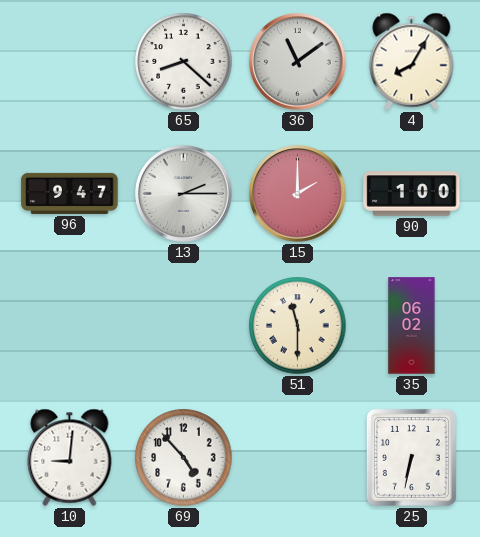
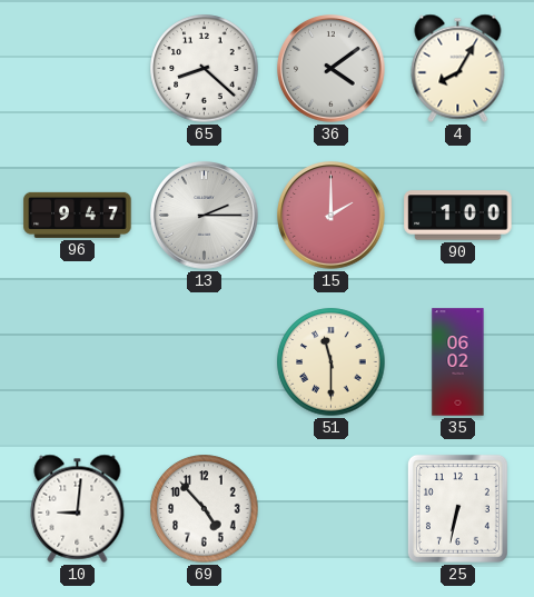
36: 11:09 -> 4:09
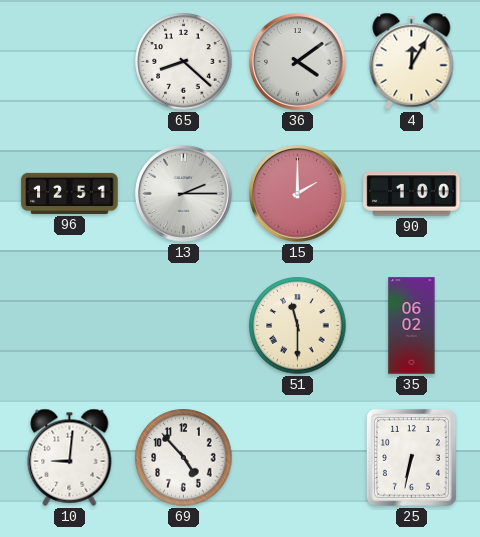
4: 8:05 -> 12:05
96: 9:47 -> 12:51
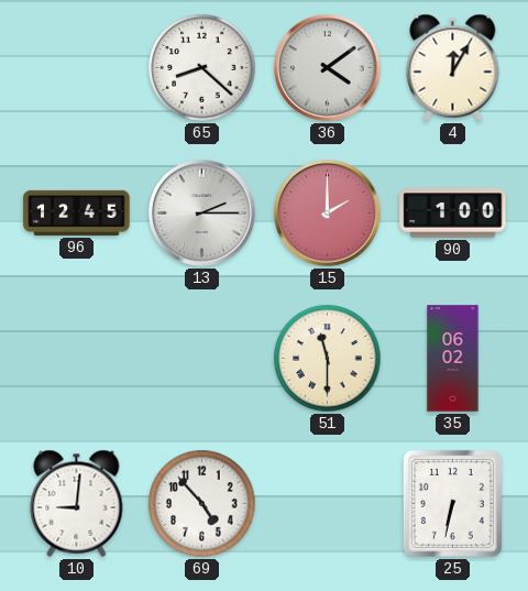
96: 12:51 -> 12:45
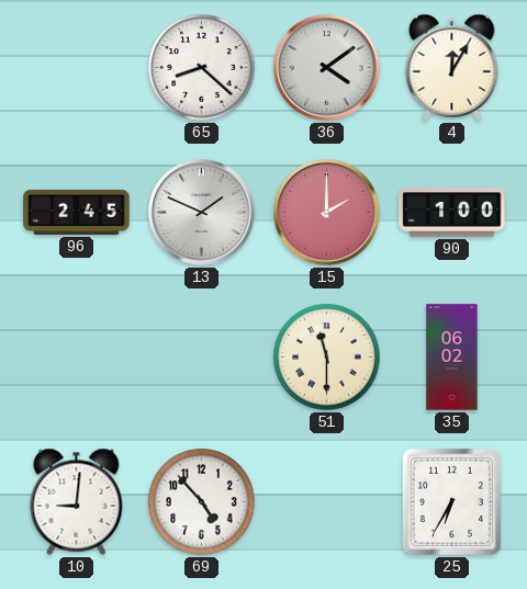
96: 12:45 -> 2:45
13: 2:15 -> 1:49
25: 6:32 -> 6:35
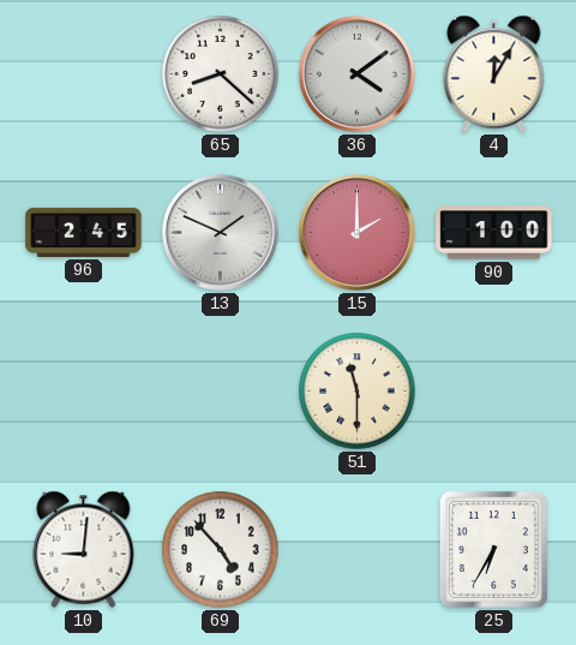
35: 06:02 -> none
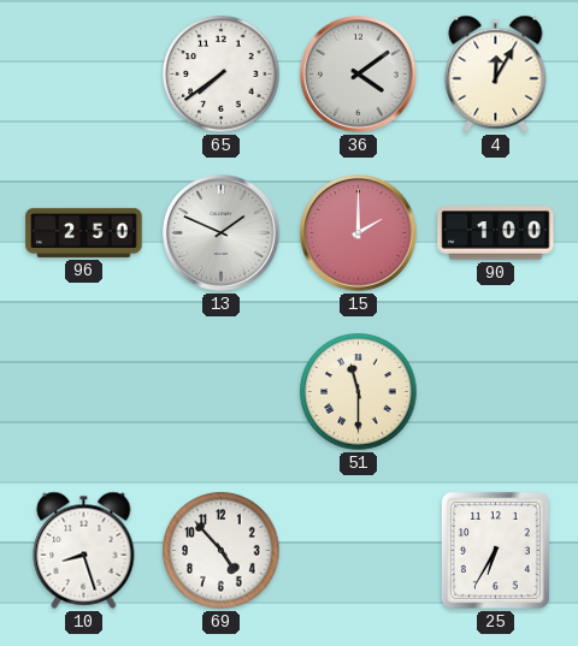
65: 8:22 -> 7:39
96: 2:45 -> 2:50
10: 9:01 -> 8:27
